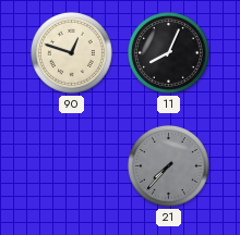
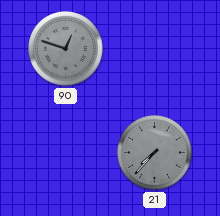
90 dial: cream -> grey
11: 8:04 -> none
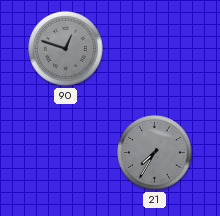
21: 7:37 -> 7:35
